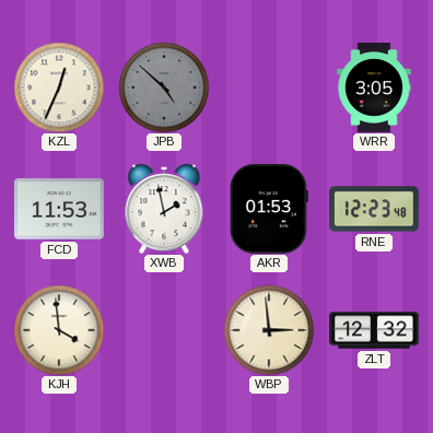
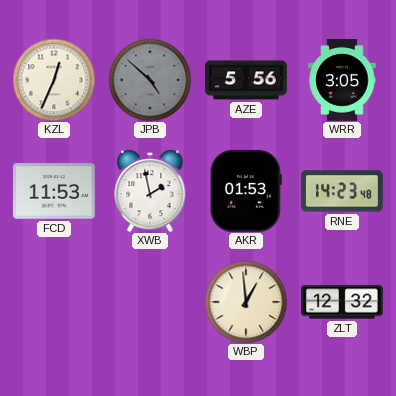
AZE: none -> 5:56
RNE: 12:23 -> 14:23
KJH: 3:59 -> none
WBP: 2:59 -> 12:59
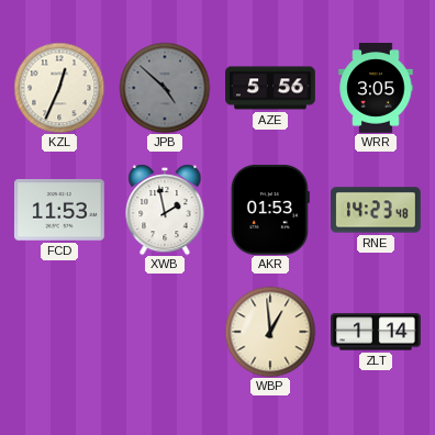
ZLT: 12:32 -> 1:14
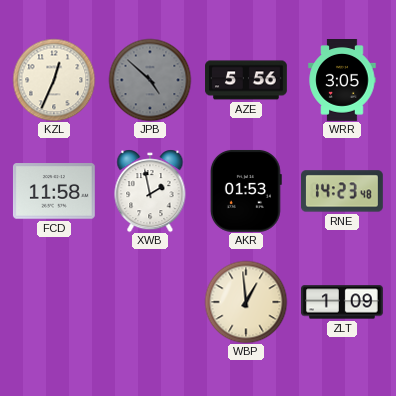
FCD: 11:53 -> 11:58
ZLT: 1:14 -> 1:09
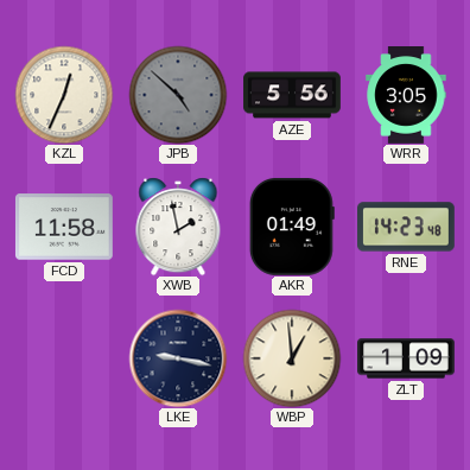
AKR: 01:53 -> 01:49
LKE: none -> 9:17
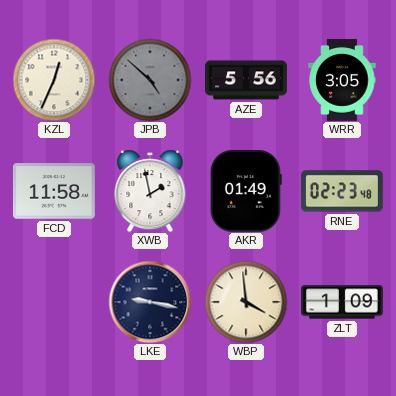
RNE: 14:23 -> 02:23
WBP: 12:59 -> 3:59
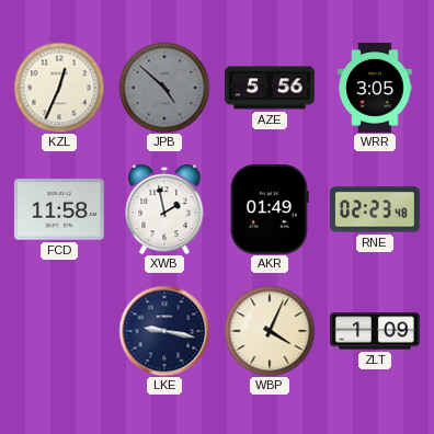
WBP: 3:59 -> 4:04
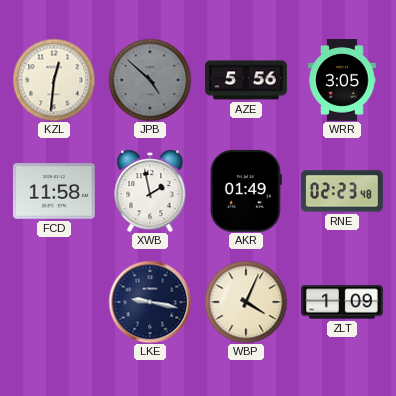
KZL: 12:34 -> 12:31
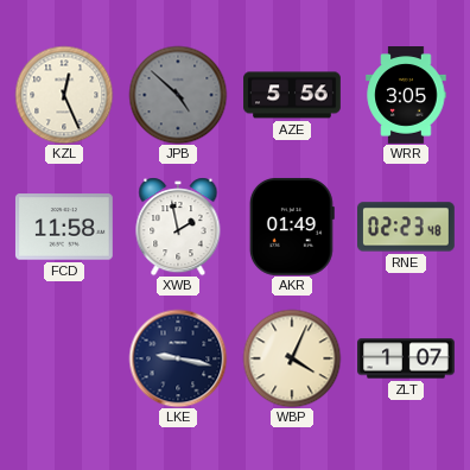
KZL: 12:31 -> 12:26
ZLT: 1:09 -> 1:07
